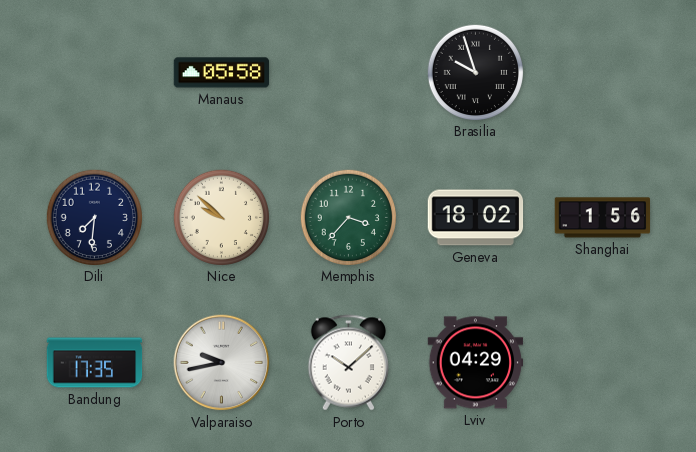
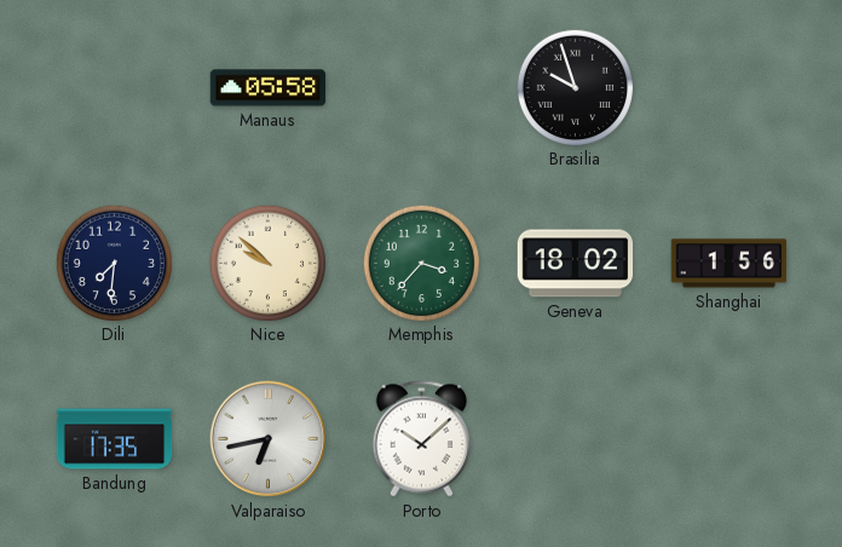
Valparaiso: 9:43 -> 6:43
Lviv: 04:29 -> none
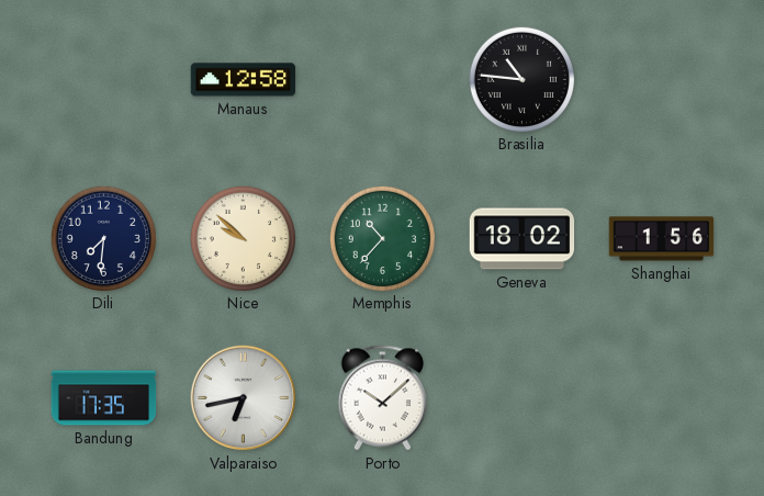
Manaus: 05:58 -> 12:58
Brasilia: 9:57 -> 10:46
Memphis: 3:37 -> 10:37
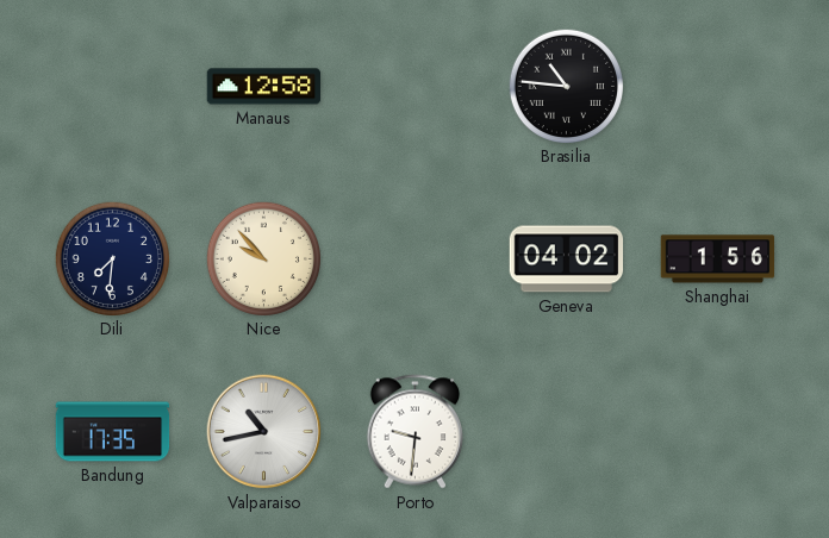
Nice: 9:52 -> 9:53
Memphis: 10:37 -> none
Geneva: 18:02 -> 04:02
Valparaiso: 6:43 -> 10:43
Porto: 10:08 -> 9:31
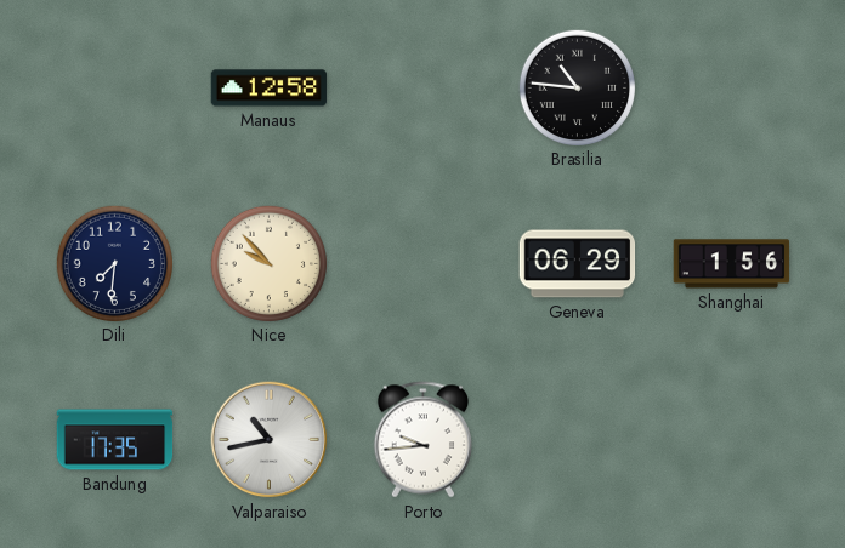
Geneva: 04:02 -> 06:29
Porto: 9:31 -> 9:44
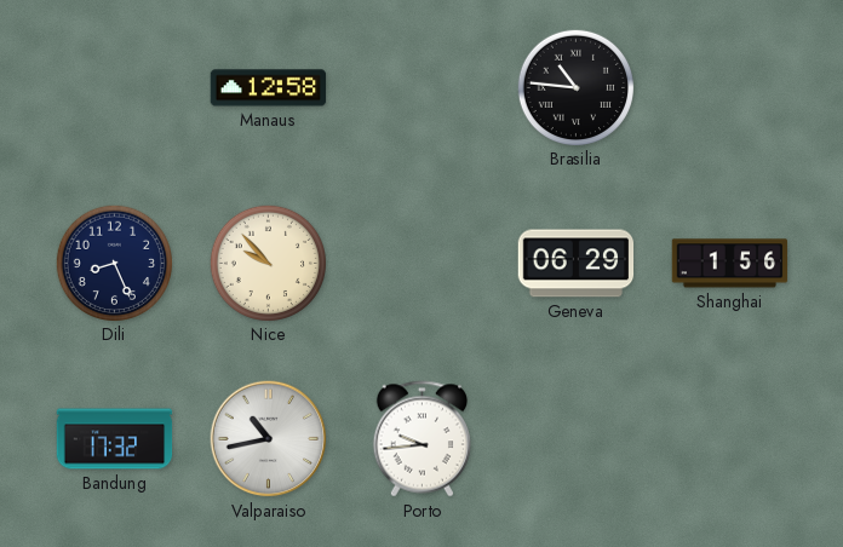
Dili: 7:31 -> 8:26
Bandung: 17:35 -> 17:32
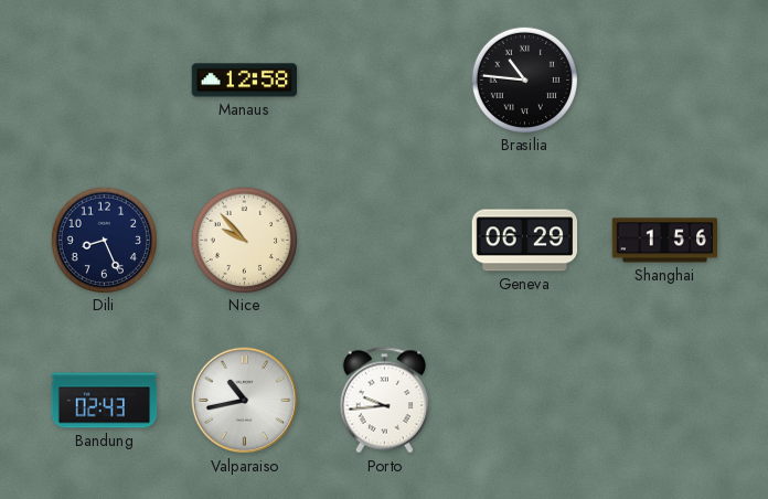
Bandung: 17:32 -> 02:43
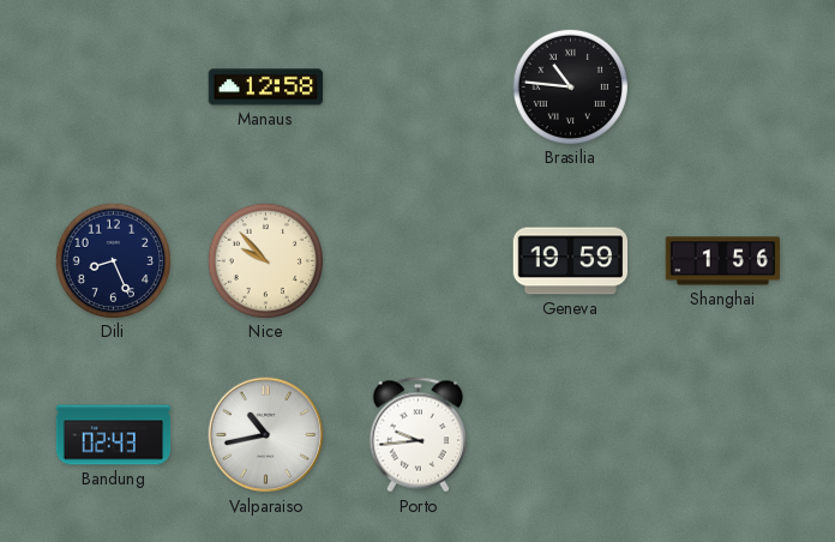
Geneva: 06:29 -> 19:59
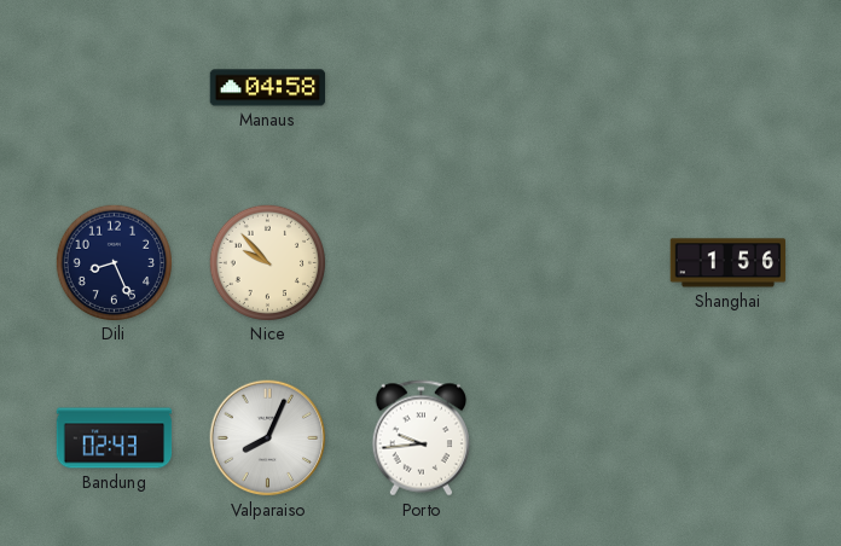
Manaus: 12:58 -> 04:58
Brasilia: 10:46 -> none
Geneva: 19:59 -> none
Valparaiso: 10:43 -> 8:04
